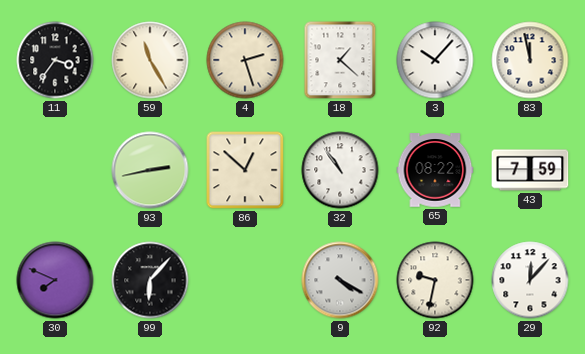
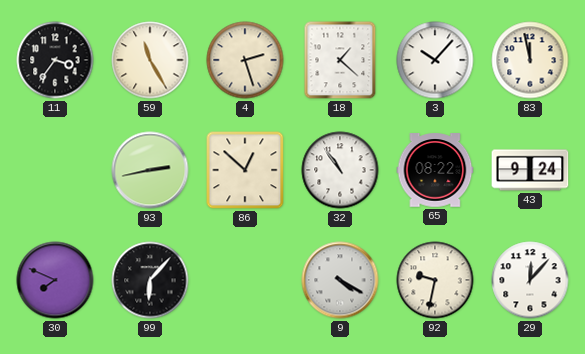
43: 7:59 -> 9:24
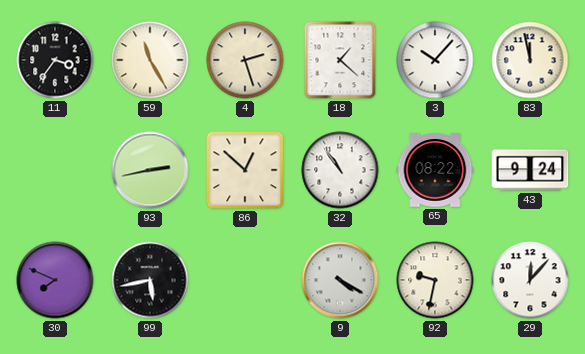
99: 6:07 -> 5:43
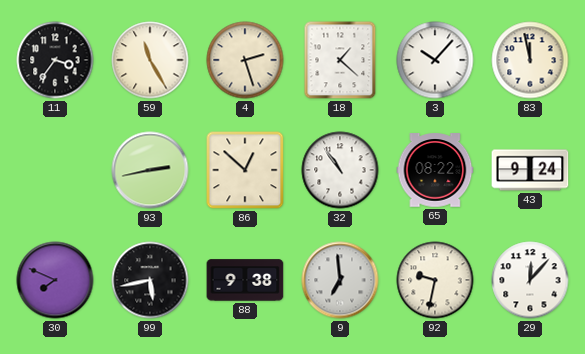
88: none -> 9:38
9: 4:20 -> 6:59
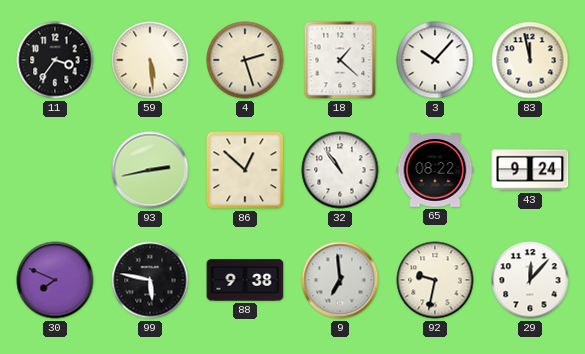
59: 11:25 -> 5:29
99: 5:43 -> 5:47
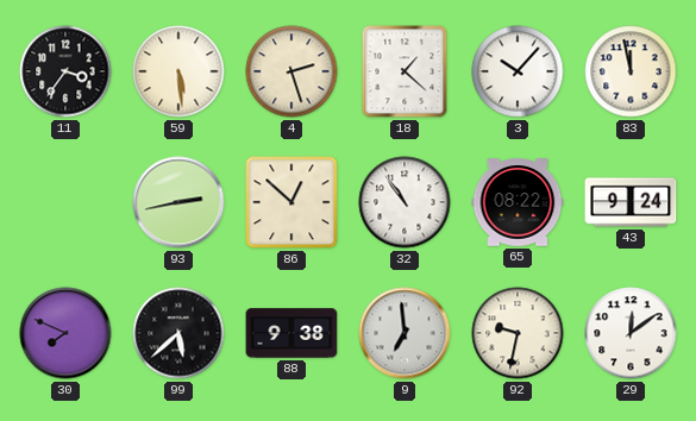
99: 5:47 -> 5:38
29: 12:07 -> 12:09
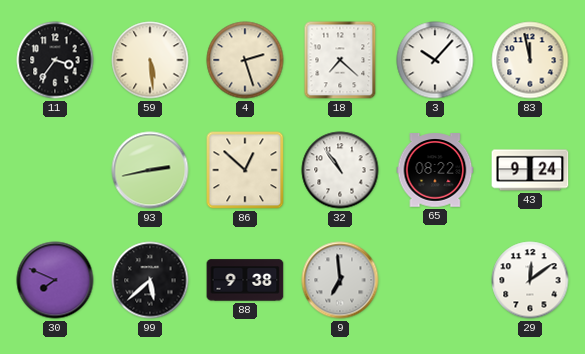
18: 1:22 -> 7:22
92: 9:32 -> none
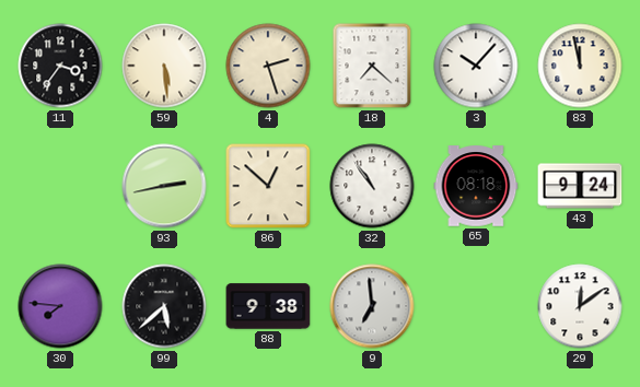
65: 08:22 -> 08:18
30: 7:49 -> 7:46
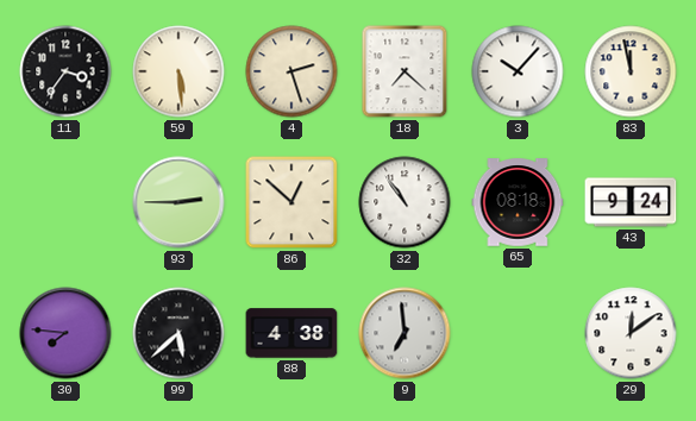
93: 2:43 -> 2:45
88: 9:38 -> 4:38
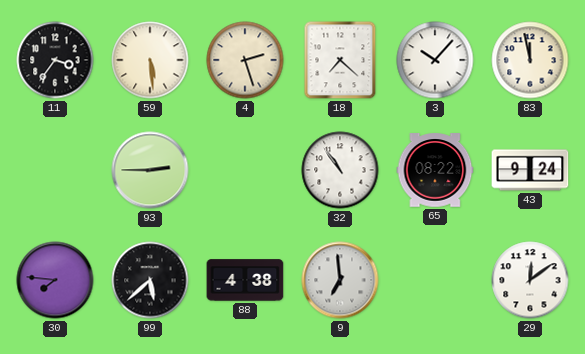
86: 12:52 -> none
65: 08:18 -> 08:22
